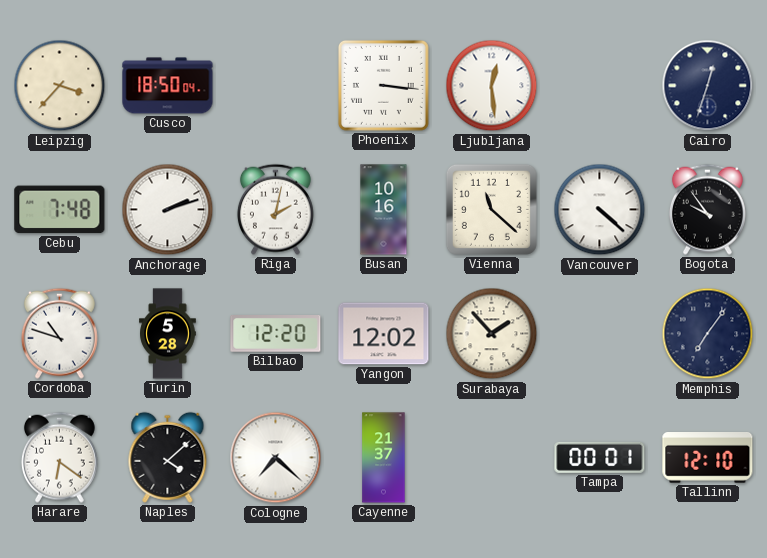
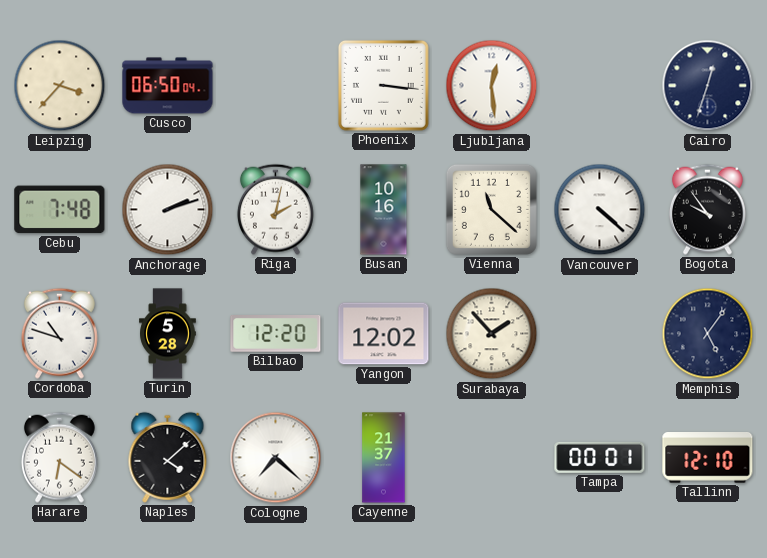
Cusco: 18:50 -> 06:50
Memphis: 7:06 -> 5:06
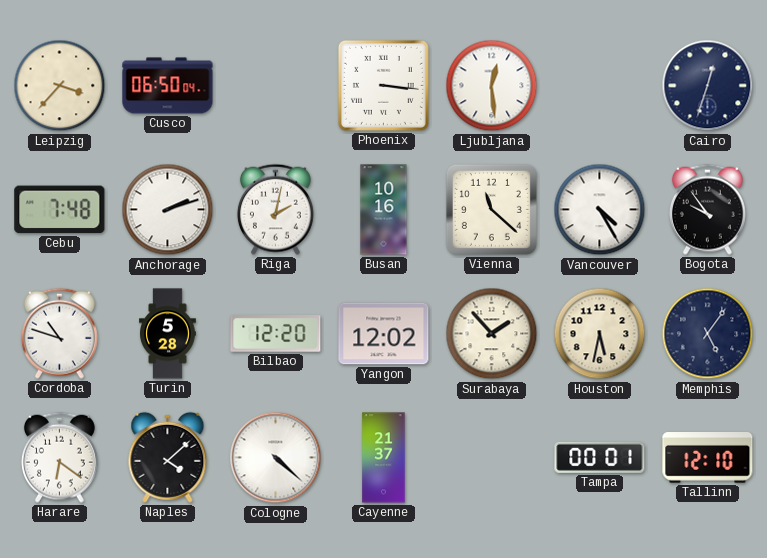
Vancouver: 4:22 -> 4:25
Houston: none -> 5:32
Cologne: 7:22 -> 4:22
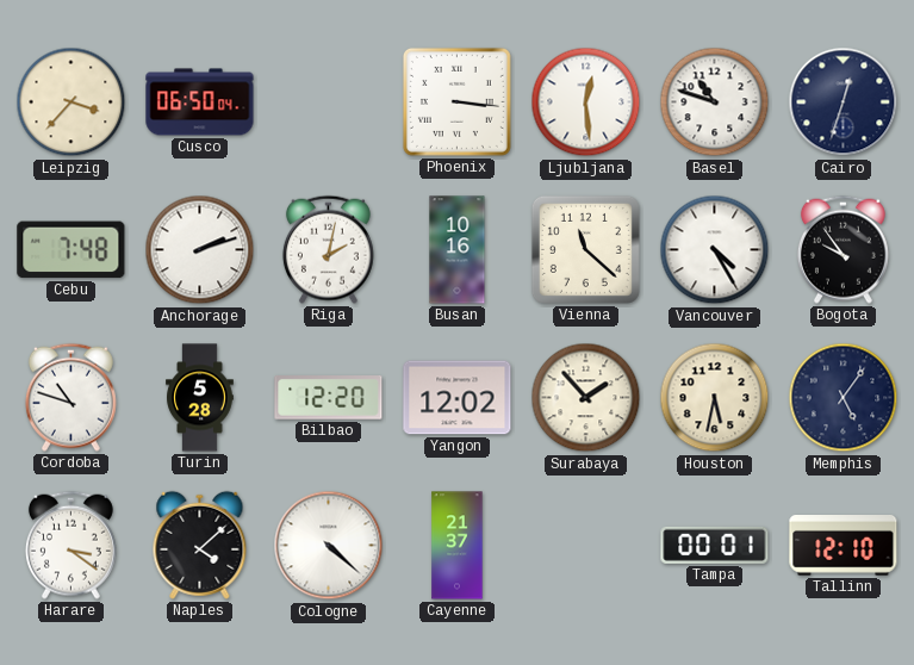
Basel: none -> 10:48
Harare: 6:21 -> 3:21
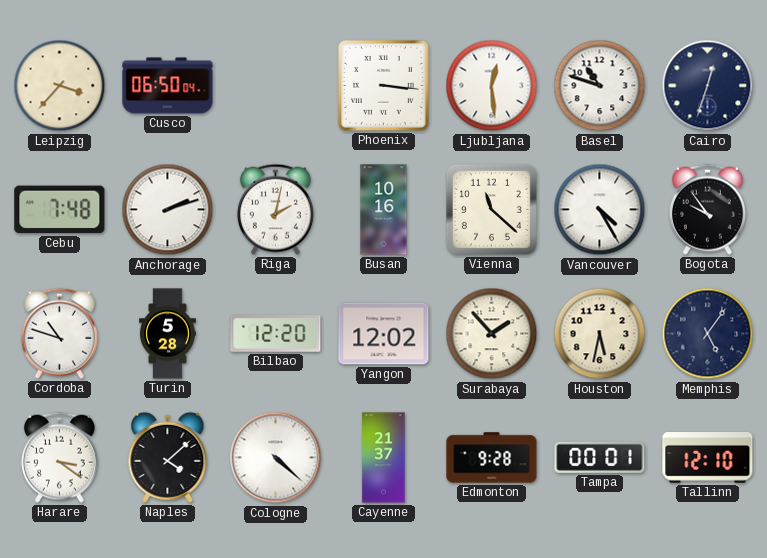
Edmonton: none -> 9:28
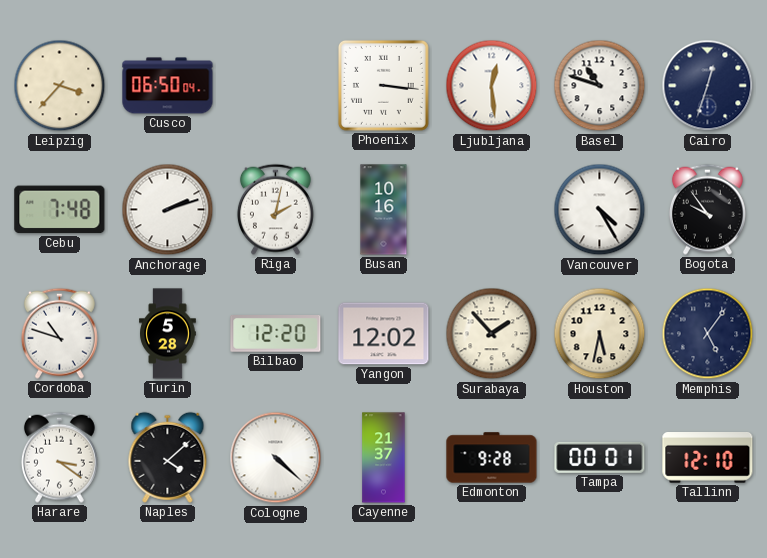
Vienna: 11:22 -> none
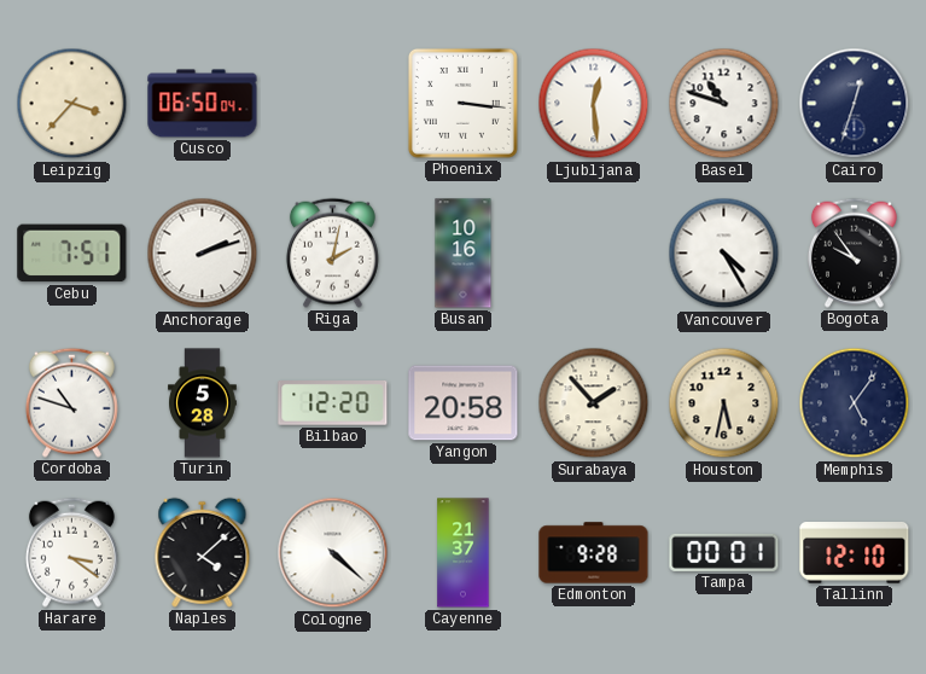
Cebu: 7:48 -> 7:51
Yangon: 12:02 -> 20:58
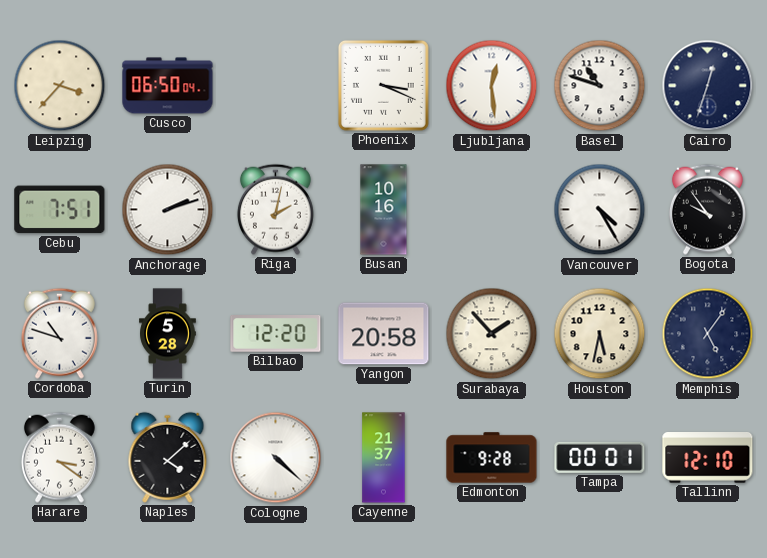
Phoenix: 3:16 -> 3:19
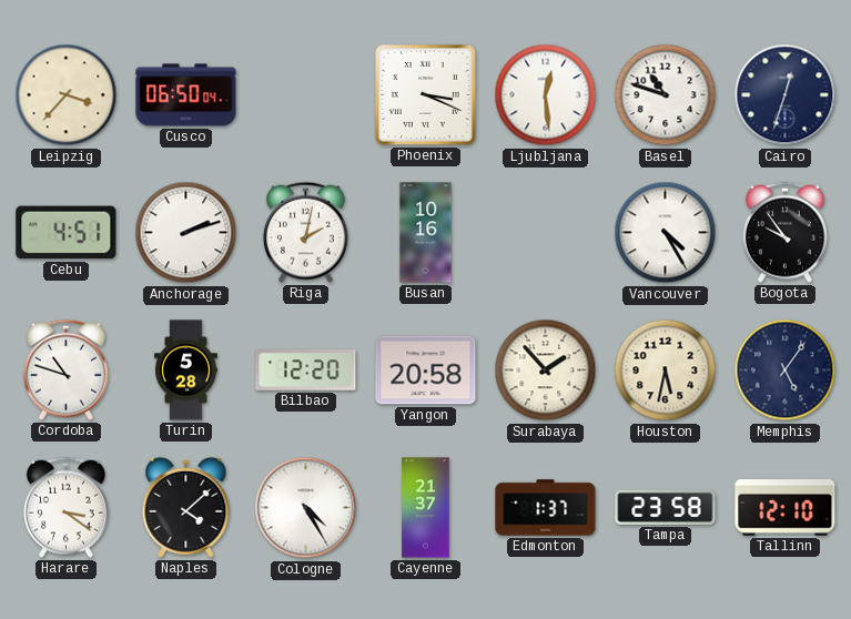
Cebu: 7:51 -> 4:51
Cologne: 4:22 -> 4:25
Edmonton: 9:28 -> 1:37
Tampa: 00:01 -> 23:58
